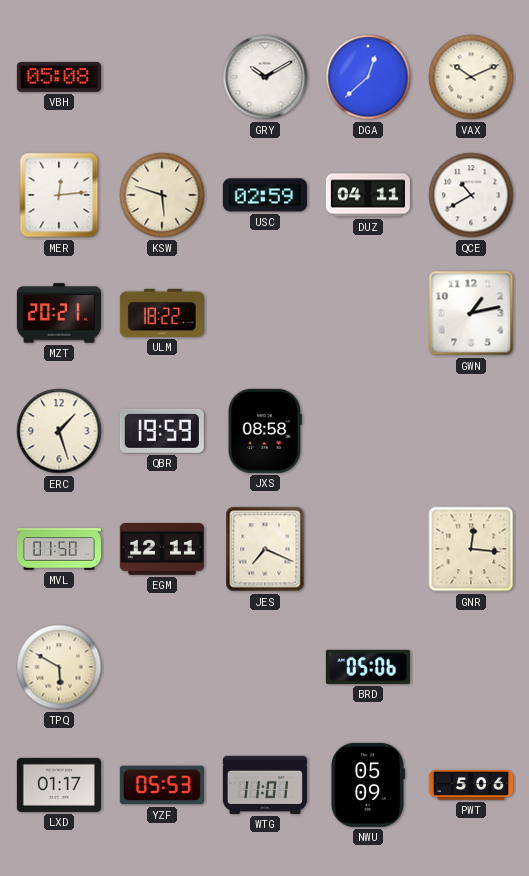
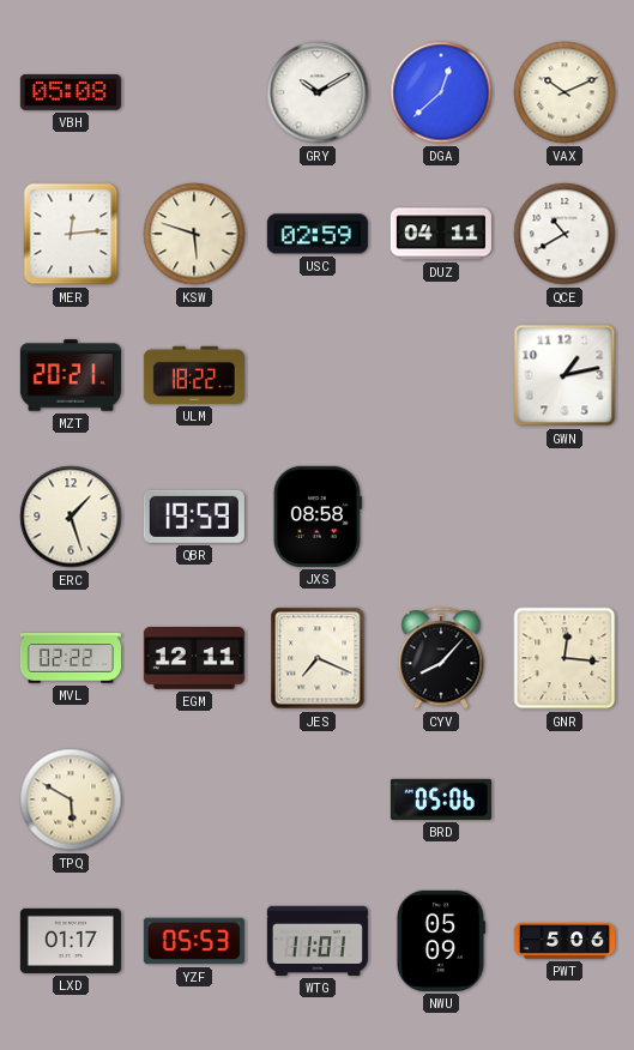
MVL: 01:50 -> 02:22
CYV: none -> 8:07
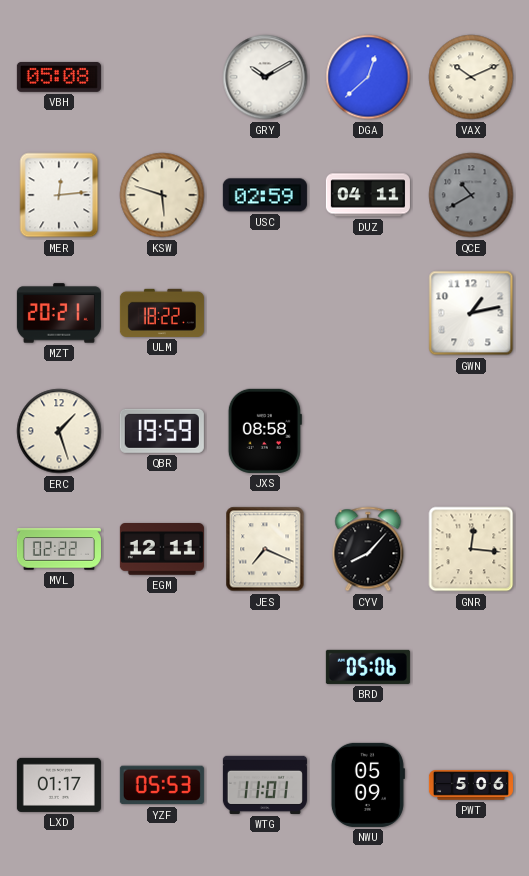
QCE dial: white -> grey
TPQ: 5:50 -> none
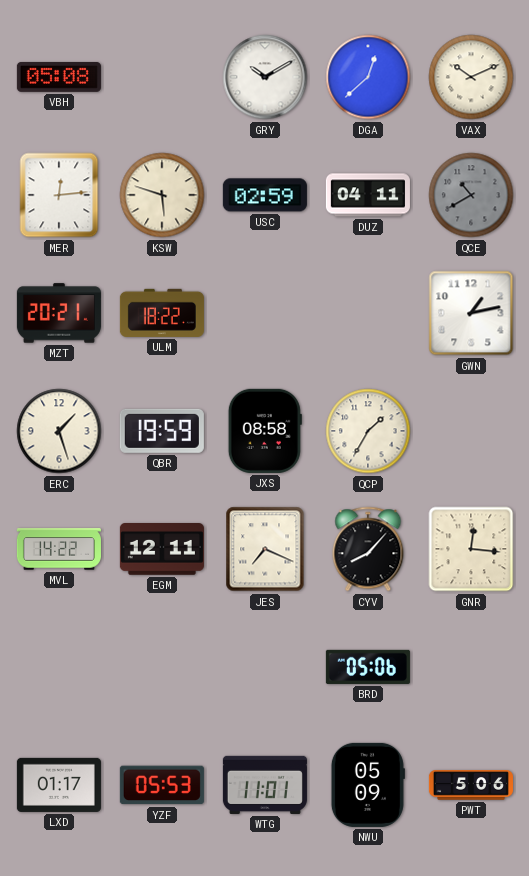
QCP: none -> 1:35
MVL: 02:22 -> 14:22
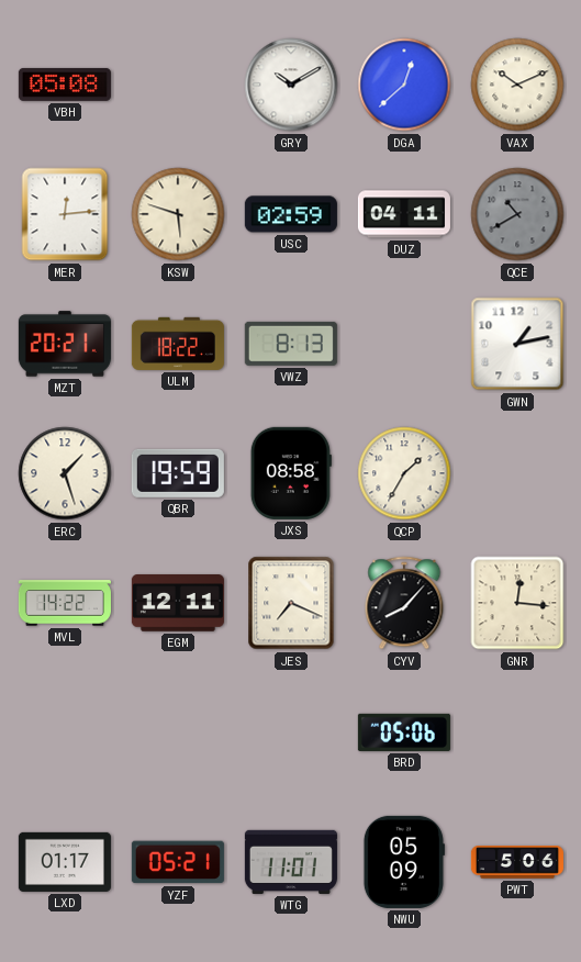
VWZ: none -> 8:13
YZF: 05:53 -> 05:21
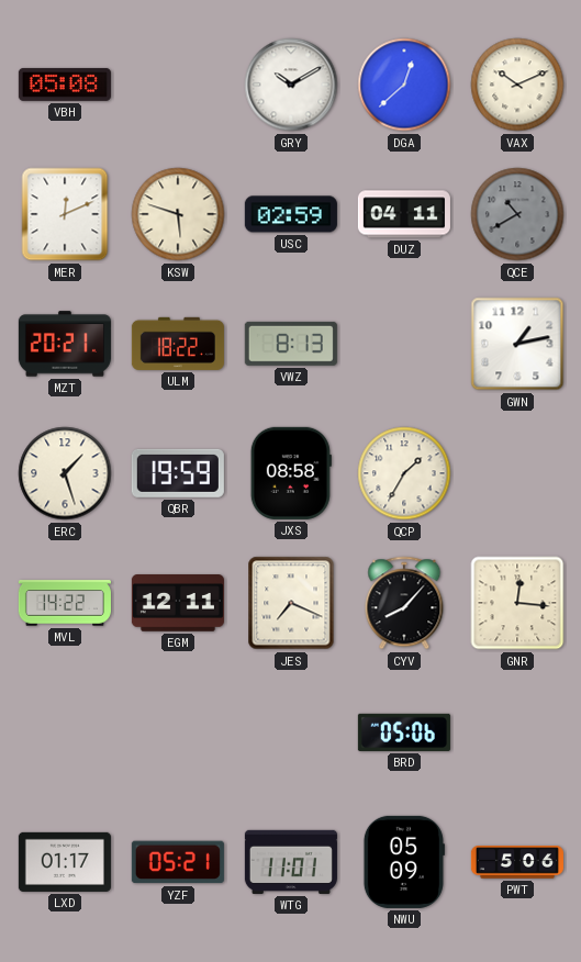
MER: 12:14 -> 12:11
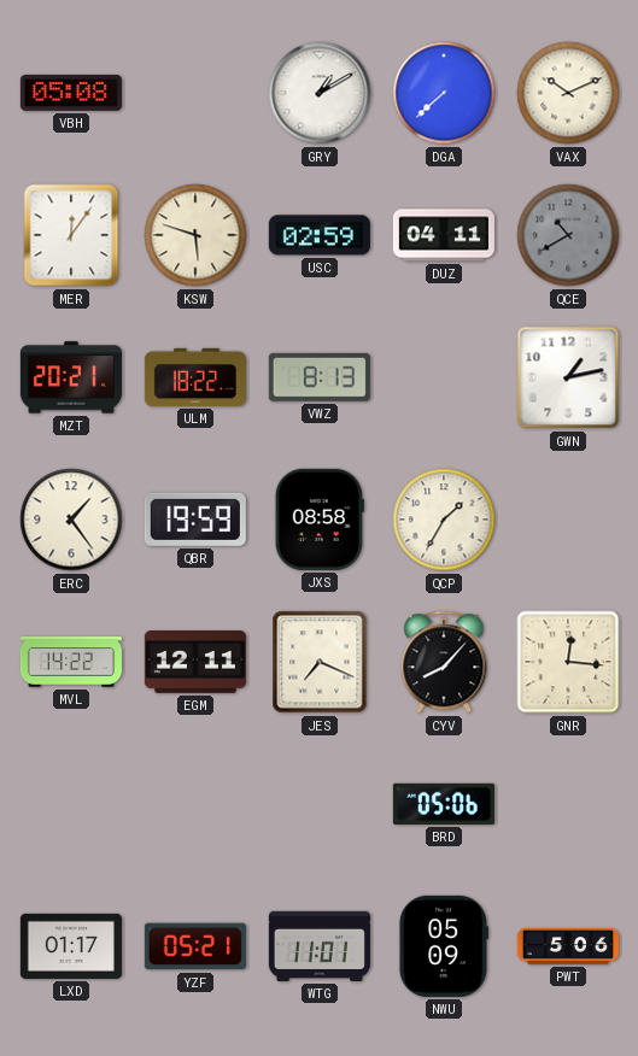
GRY: 10:10 -> 1:10
DGA: 12:38 -> 7:38
MER: 12:11 -> 12:06
ERC: 1:27 -> 1:24
